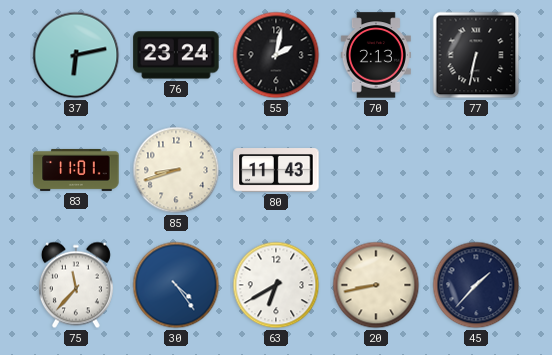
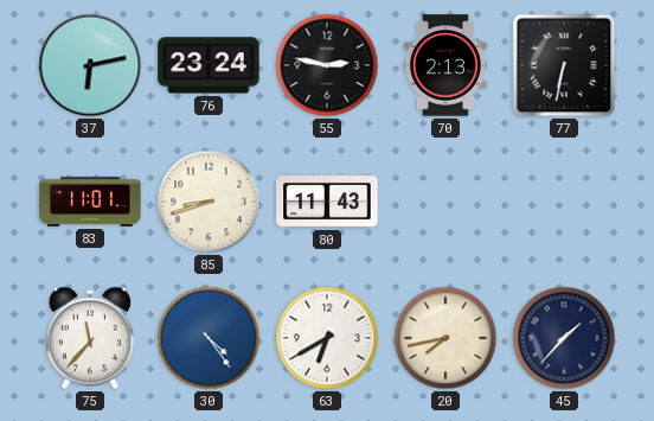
55: 2:02 -> 2:47
20: 8:43 -> 7:43
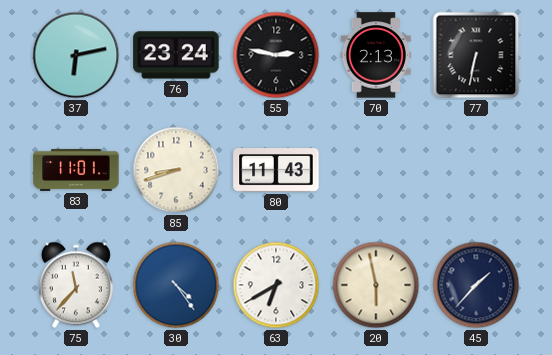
20: 7:43 -> 5:58
